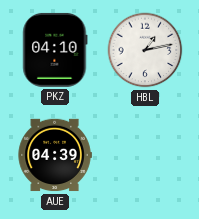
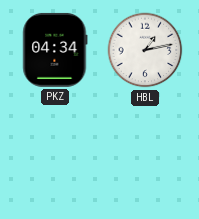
PKZ: 04:10 -> 04:34
AUE: 04:39 -> none
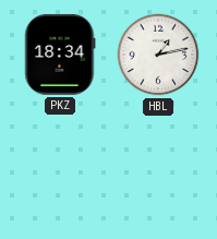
PKZ: 04:34 -> 18:34
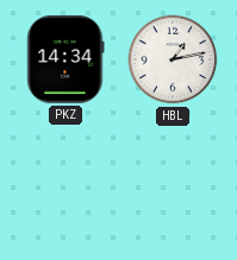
PKZ: 18:34 -> 14:34
